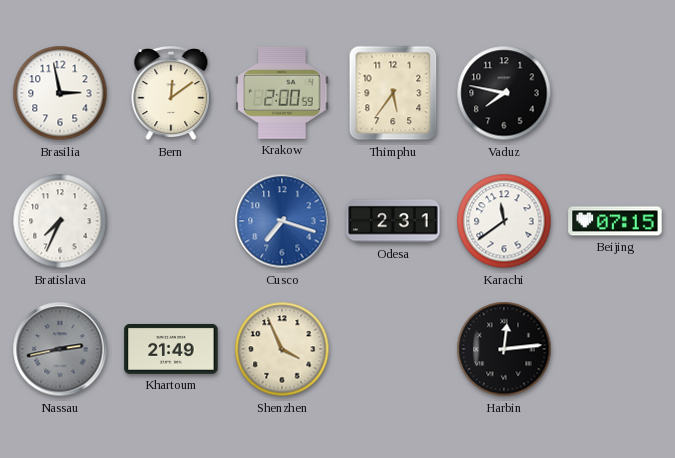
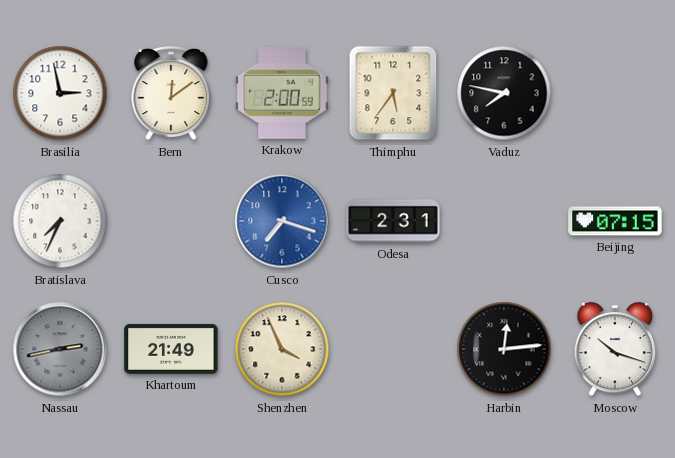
Karachi: 11:39 -> none
Moscow: none -> 10:18
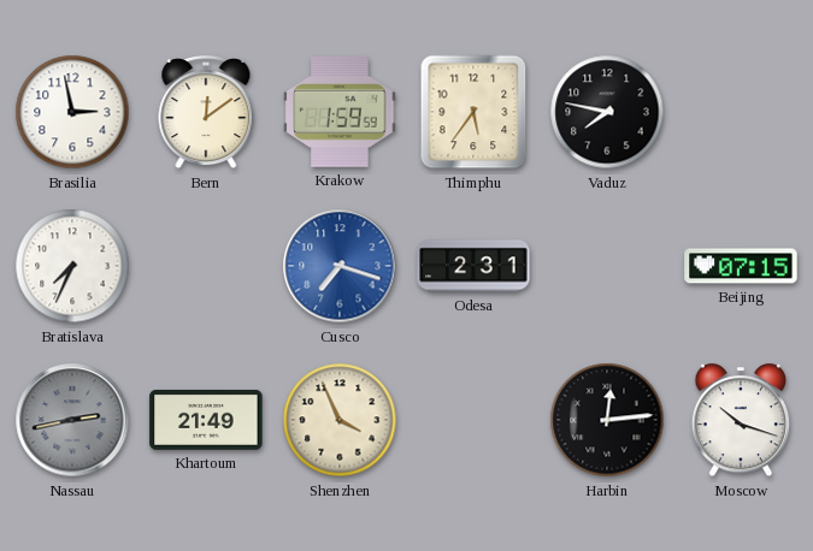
Krakow: 2:00 -> 1:59
